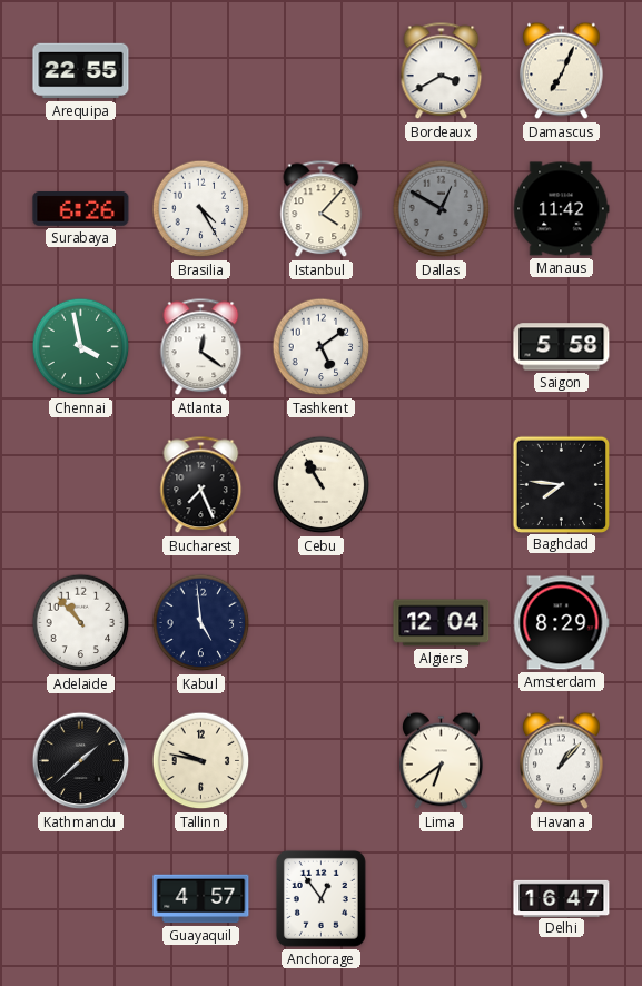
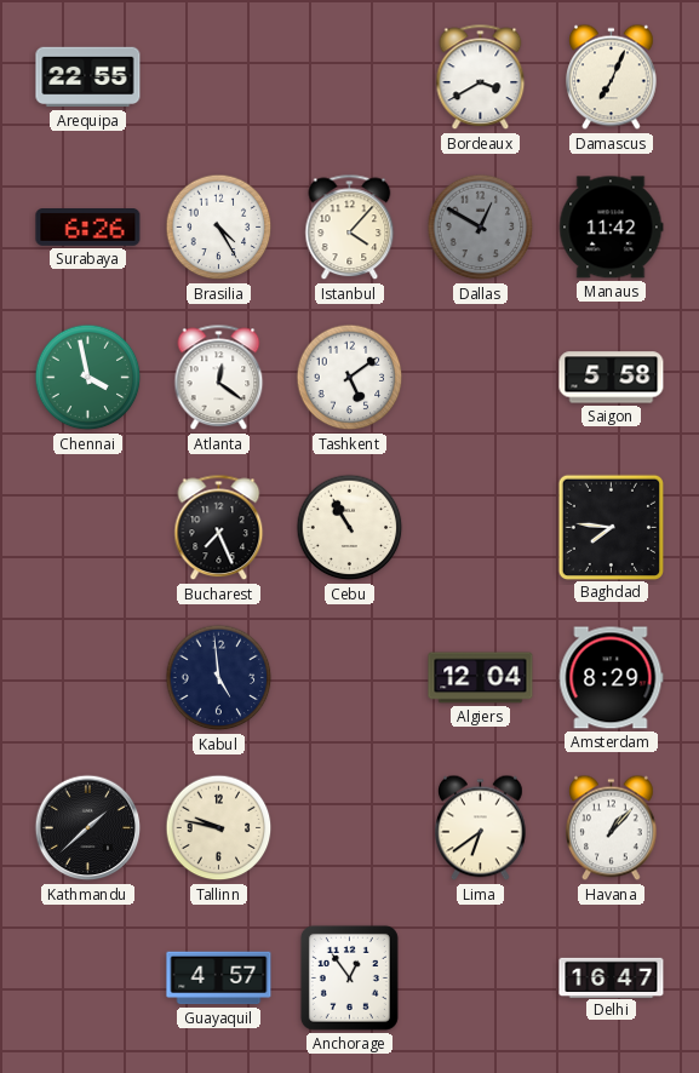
Adelaide: 10:53 -> none
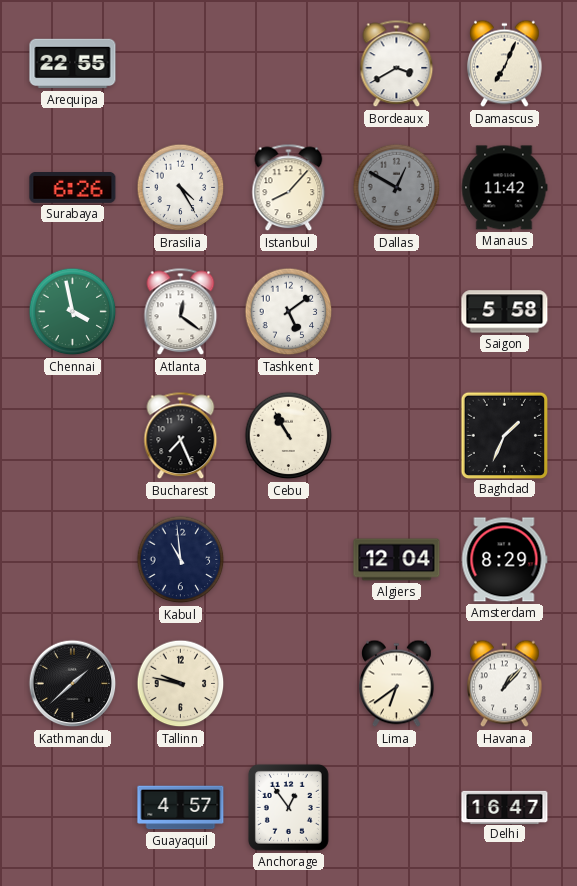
Istanbul: 4:07 -> 8:07
Baghdad: 7:46 -> 1:34
Kabul: 4:59 -> 10:59
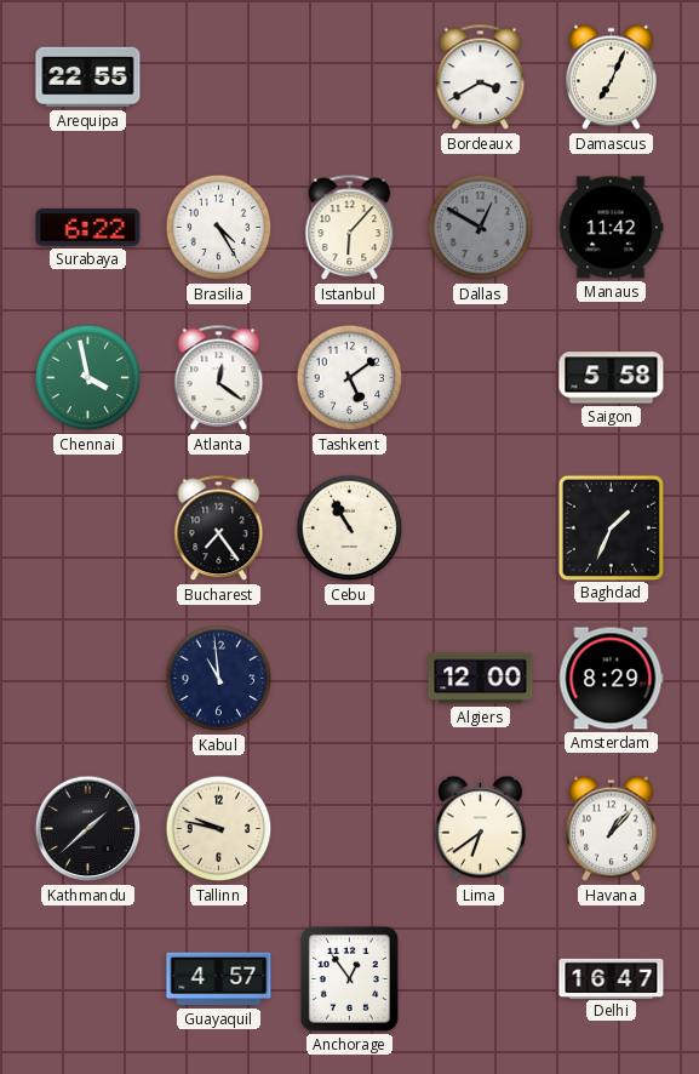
Surabaya: 6:26 -> 6:22
Istanbul: 8:07 -> 6:07
Bucharest: 7:26 -> 7:24
Algiers: 12:04 -> 12:00
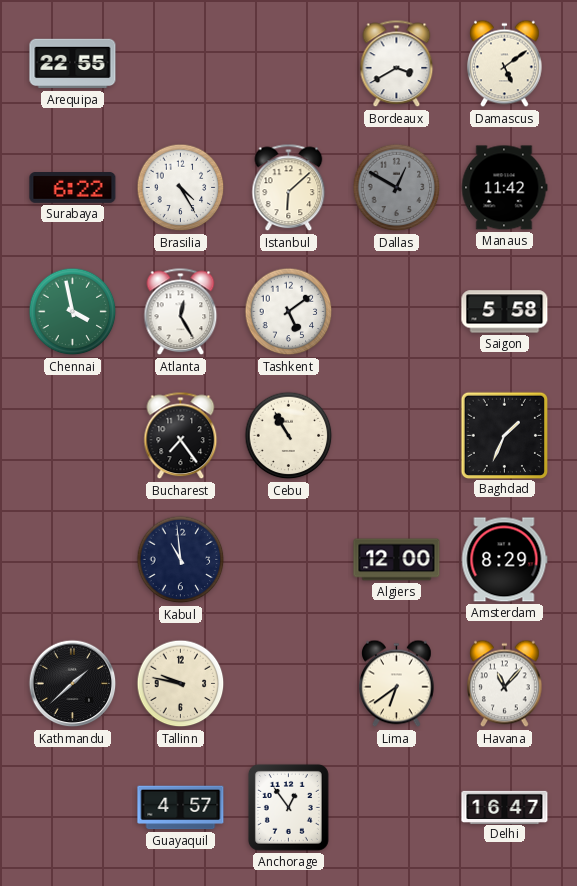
Damascus: 7:04 -> 5:09
Istanbul: 6:07 -> 6:08
Atlanta: 12:21 -> 12:25
Havana: 1:07 -> 11:07
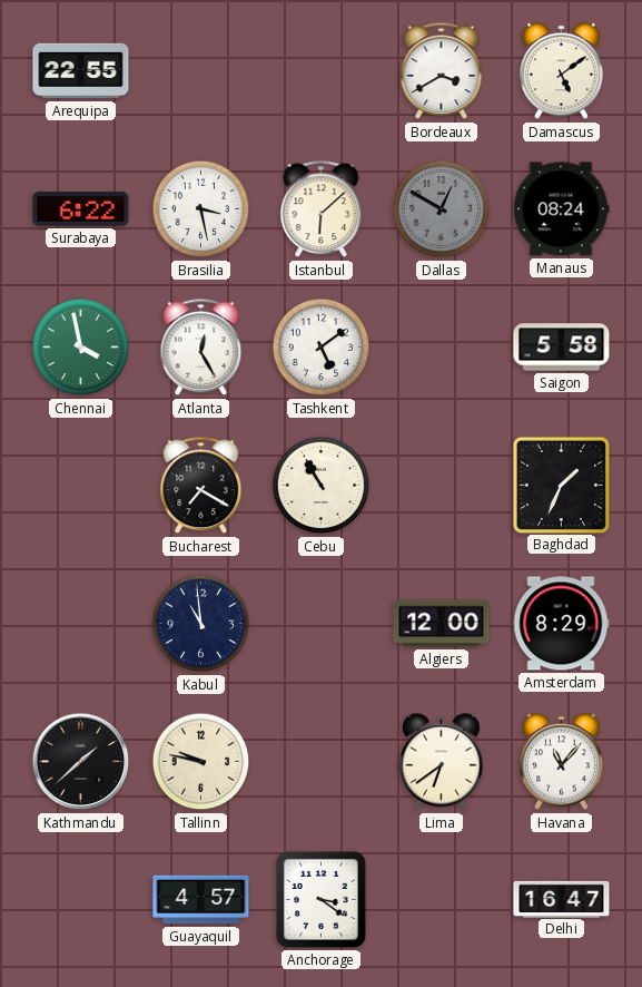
Brasilia: 4:25 -> 3:28
Manaus: 11:42 -> 08:24
Bucharest: 7:24 -> 7:20
Anchorage: 12:54 -> 3:21
